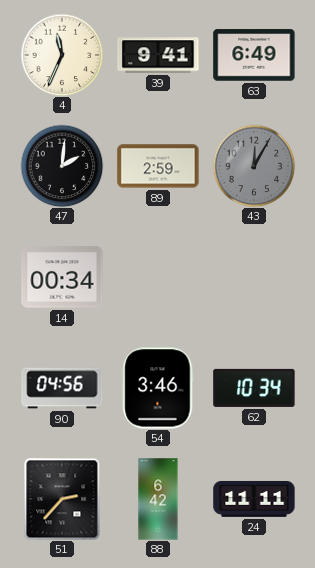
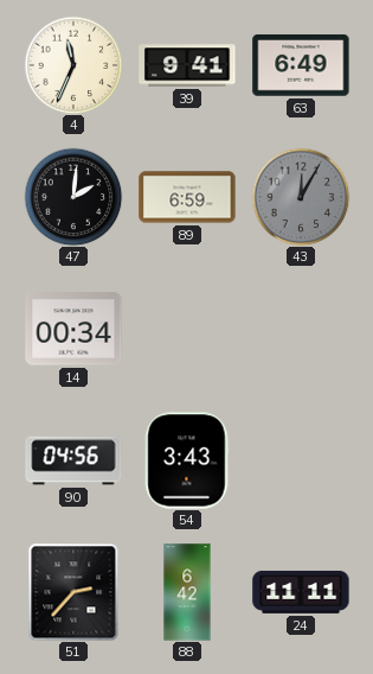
89: 2:59 -> 6:59
54: 3:46 -> 3:43
62: 10:34 -> none
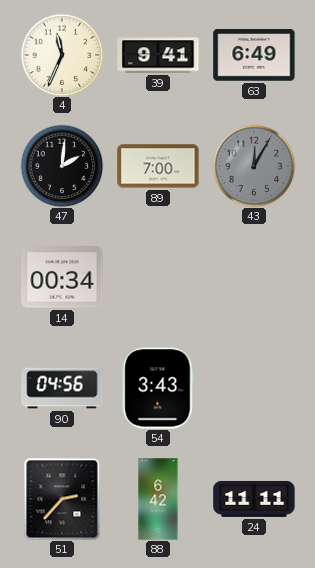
89: 6:59 -> 7:00
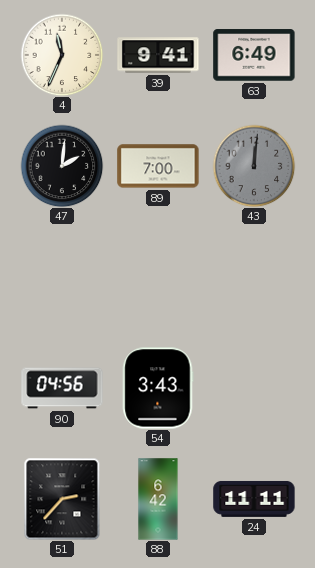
43: 12:05 -> 12:01
14: 00:34 -> none
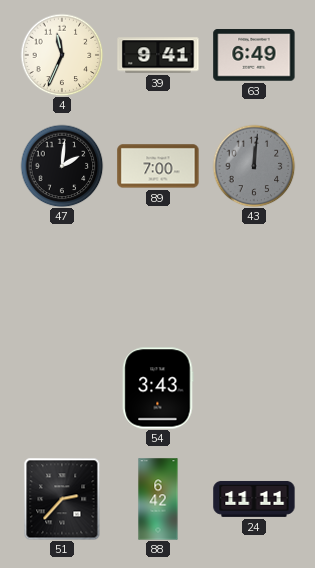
90: 04:56 -> none
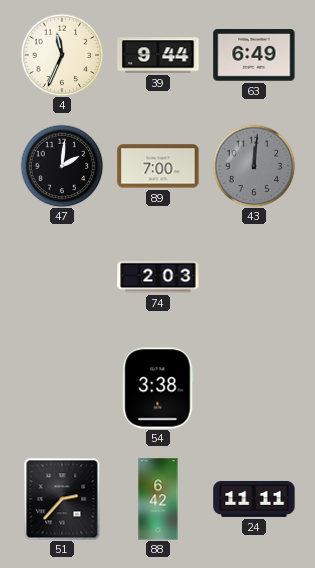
39: 9:41 -> 9:44
74: none -> 2:03
54: 3:43 -> 3:38
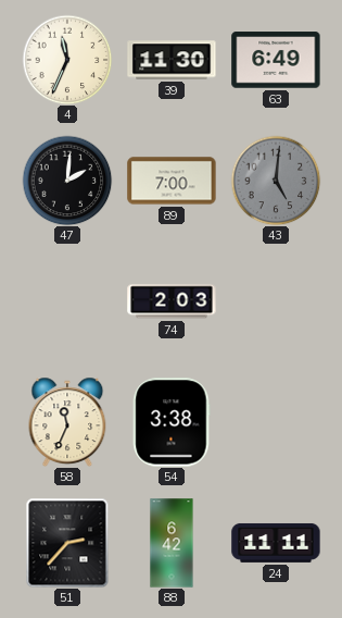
39: 9:44 -> 11:30
43: 12:01 -> 5:01
58: none -> 11:34
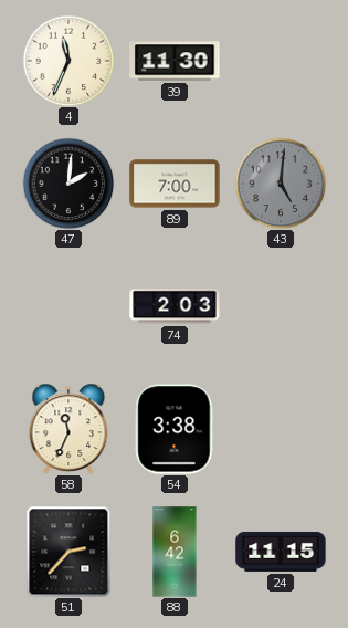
63: 6:49 -> none
24: 11:11 -> 11:15
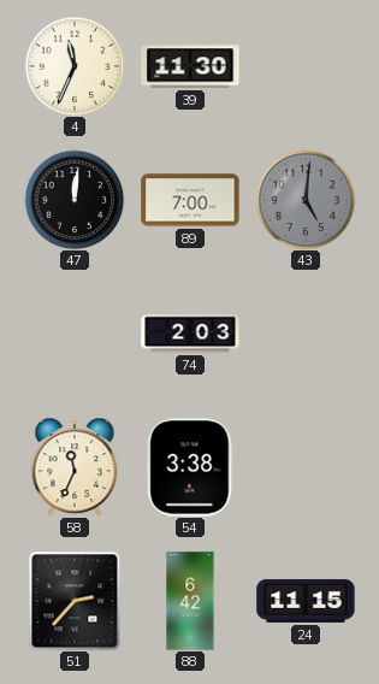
47: 2:01 -> 12:01
